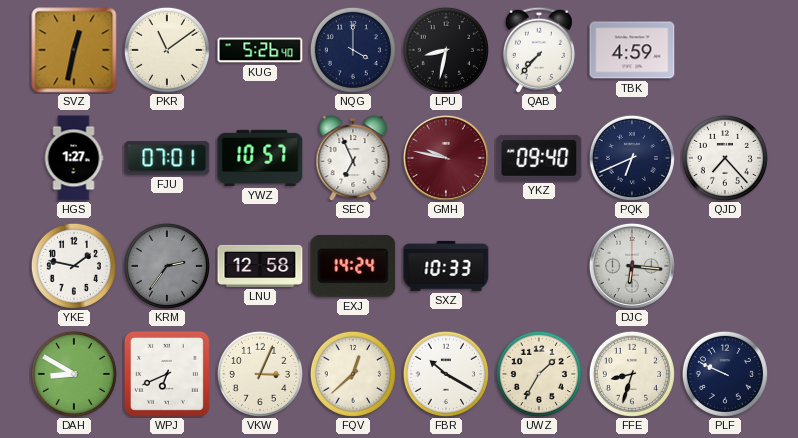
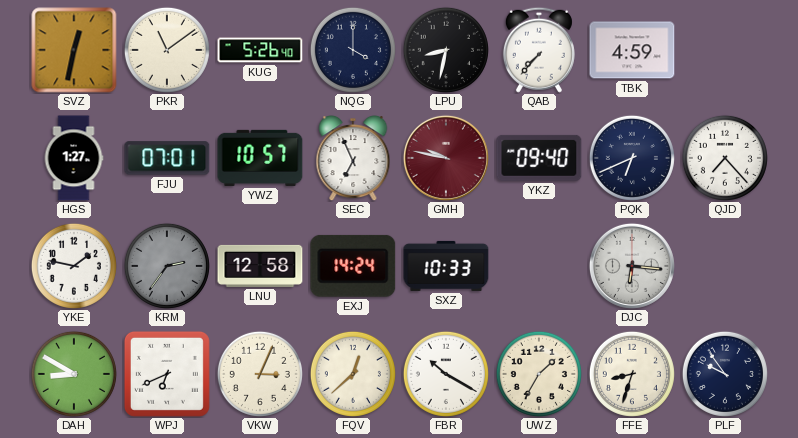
PLF: 9:49 -> 9:54
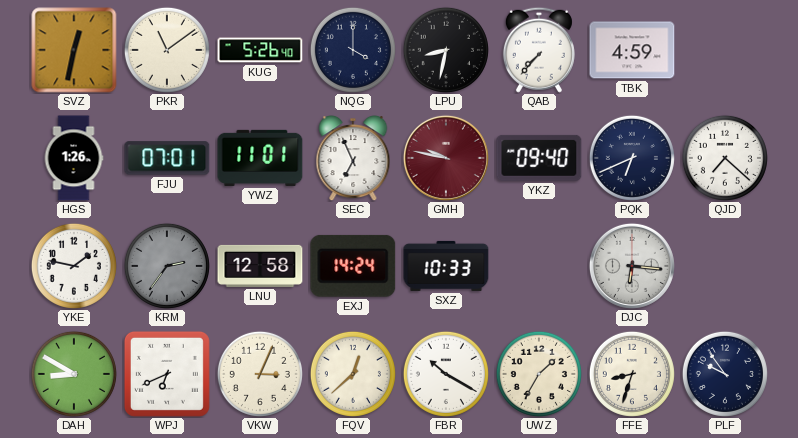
HGS: 1:27 -> 1:26
YWZ: 10:57 -> 11:01
QJD: 7:23 -> 7:22
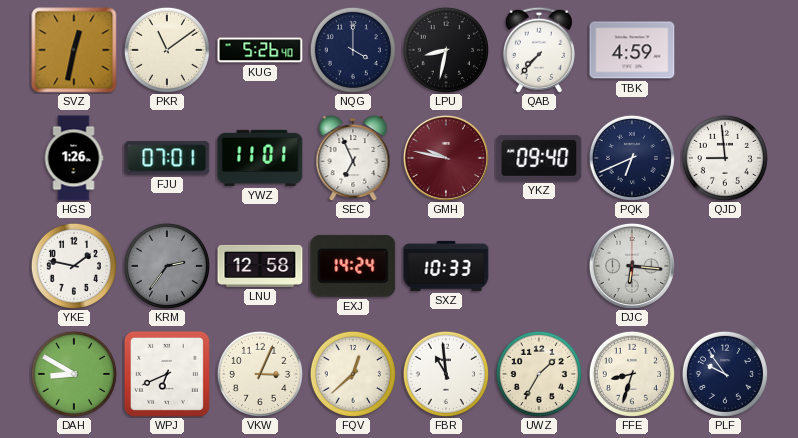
QJD: 7:22 -> 8:59
FBR: 10:20 -> 10:59
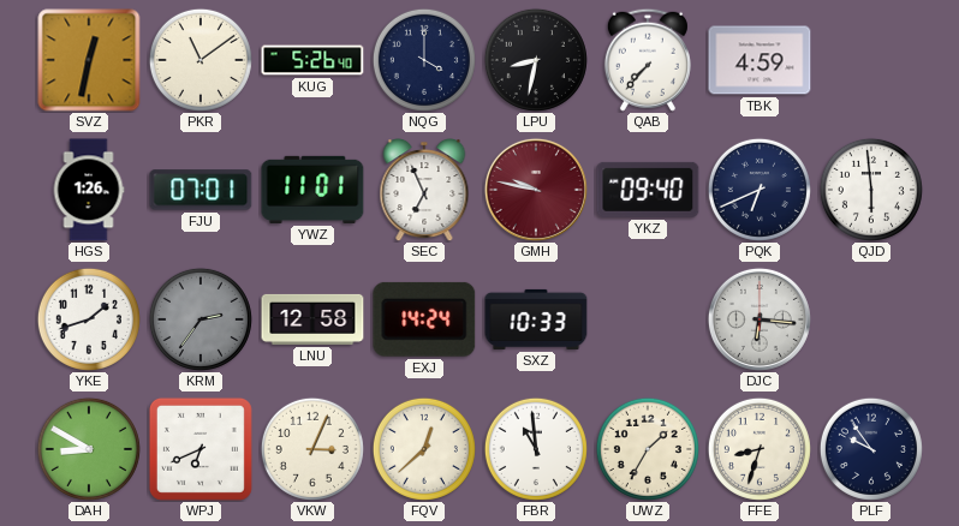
QJD: 8:59 -> 5:59
YKE: 1:47 -> 1:42
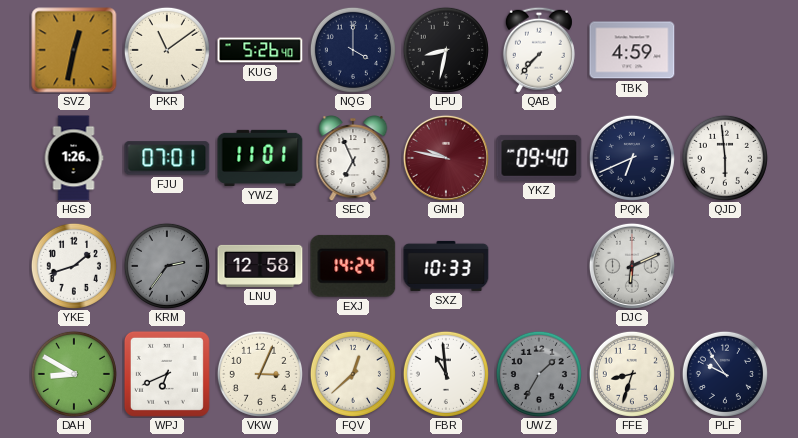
DJC: 6:16 -> 6:11
UWZ dial: cream -> grey
